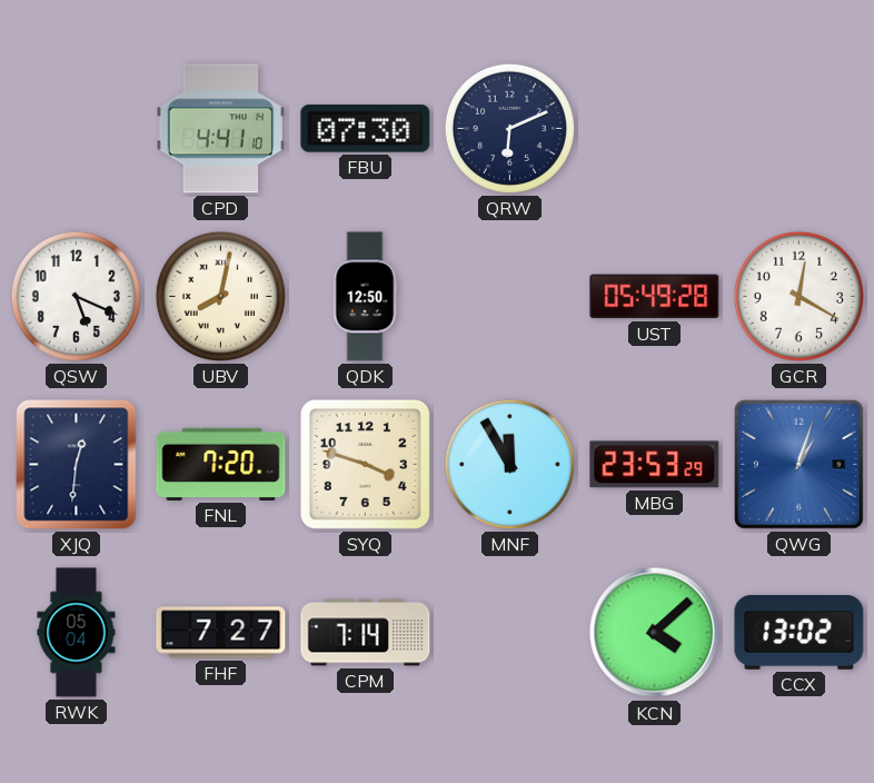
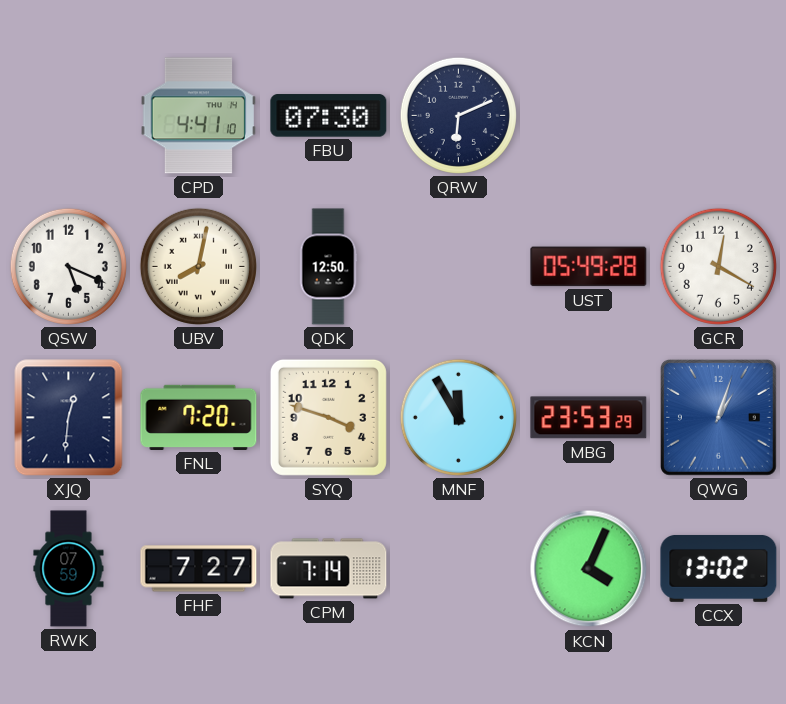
RWK: 05:04 -> 07:59
KCN: 4:08 -> 4:04
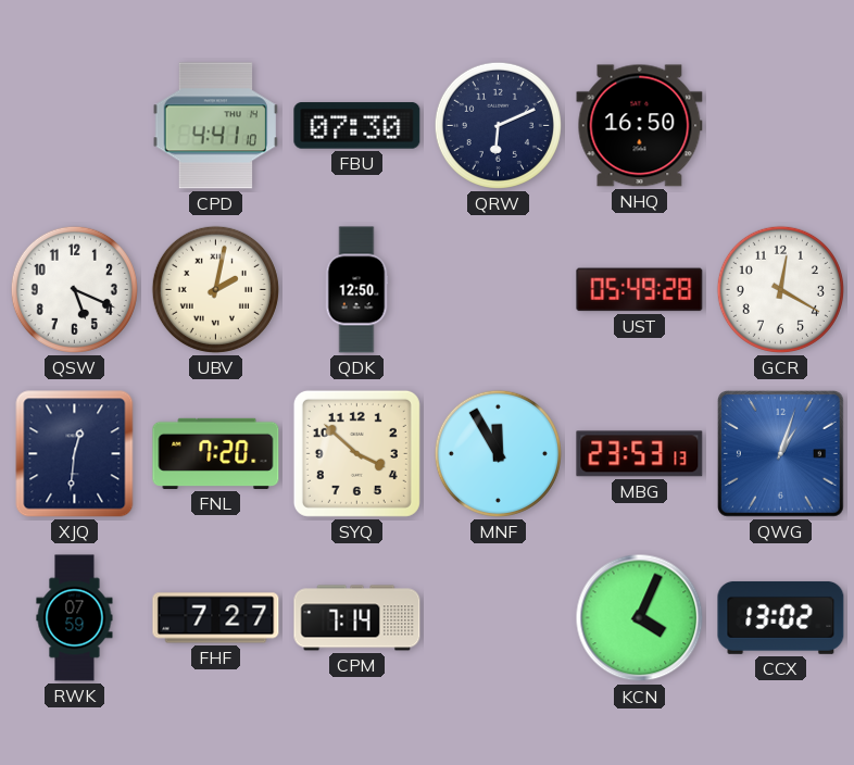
NHQ: none -> 16:50
UBV: 8:02 -> 2:02
SYQ: 3:48 -> 3:52
MBG: 23:53:29 -> 23:53:13
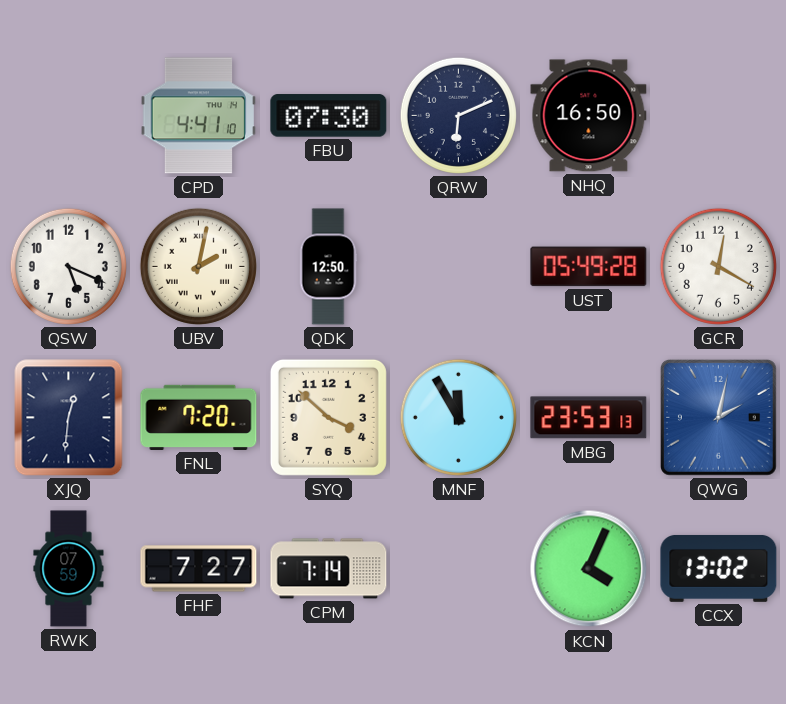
QWG: 1:03 -> 2:02
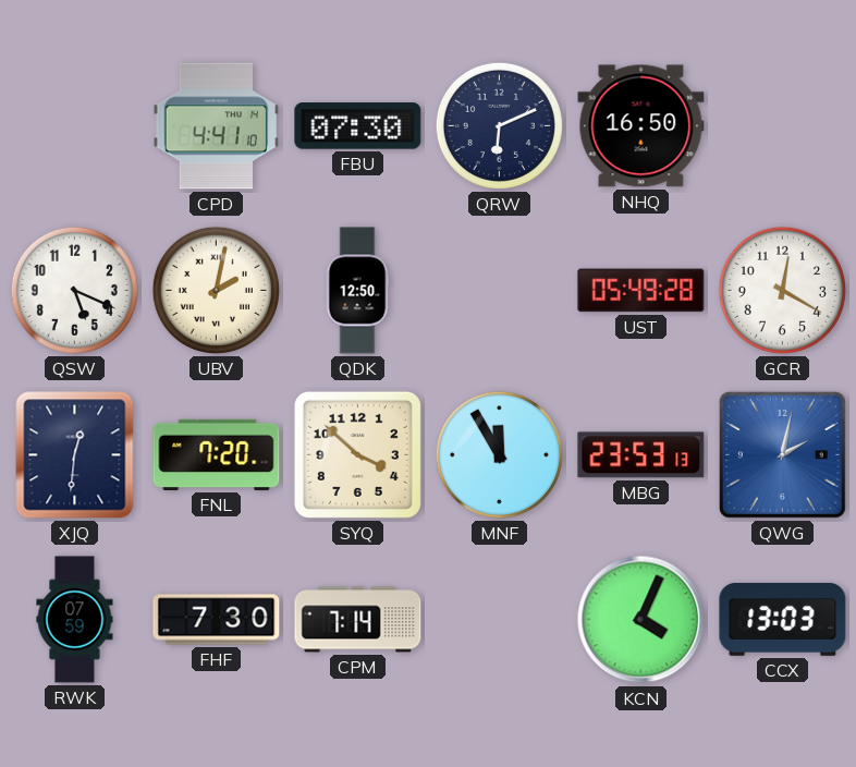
FHF: 7:27 -> 7:30
CCX: 13:02 -> 13:03
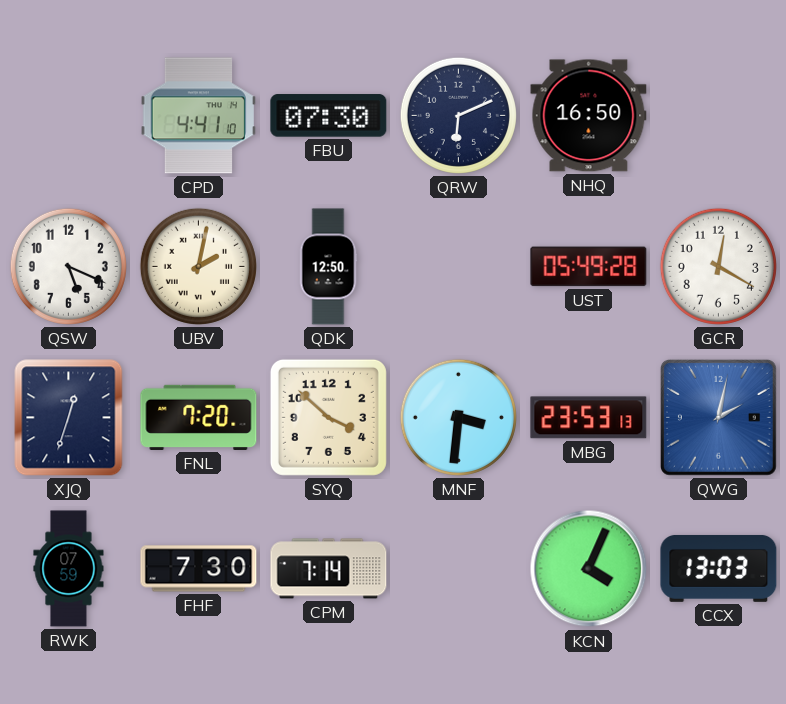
XJQ: 12:31 -> 12:33
MNF: 11:55 -> 3:31
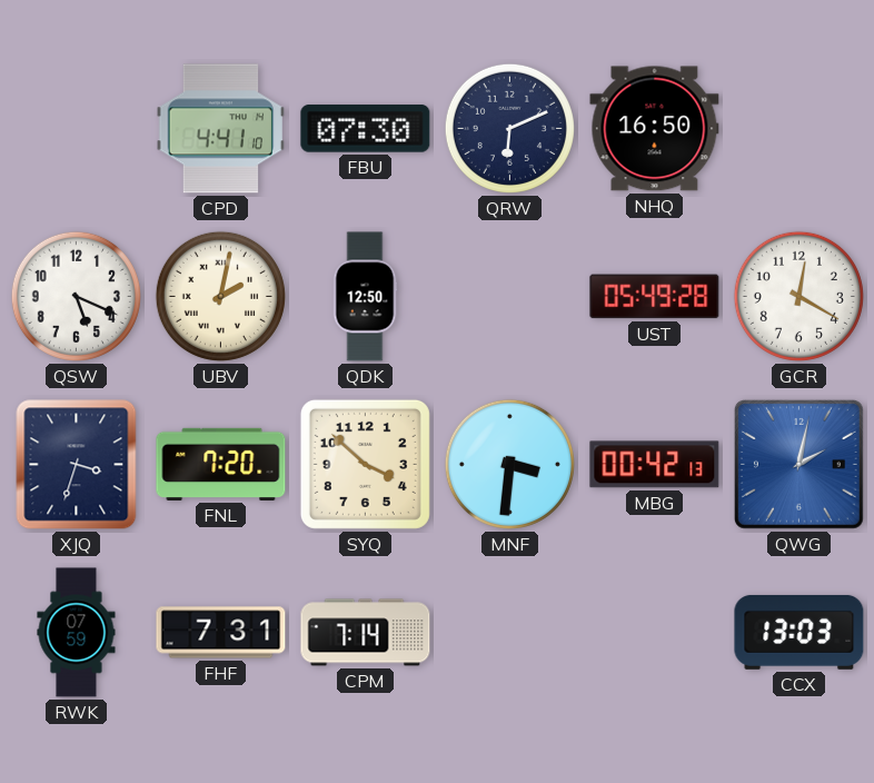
XJQ: 12:33 -> 3:33
MBG: 23:53 -> 00:42
FHF: 7:30 -> 7:31
KCN: 4:04 -> none
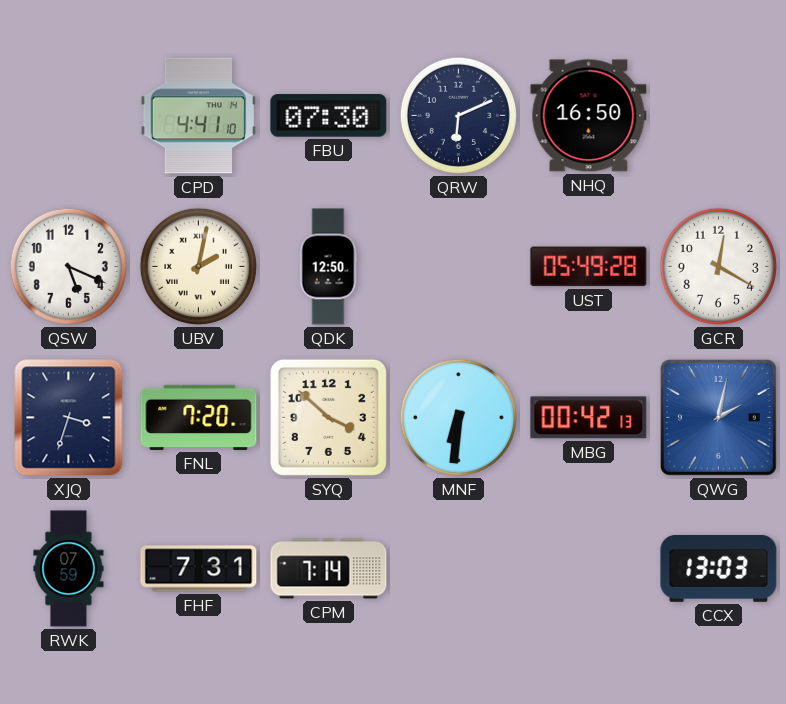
MNF: 3:31 -> 6:31
